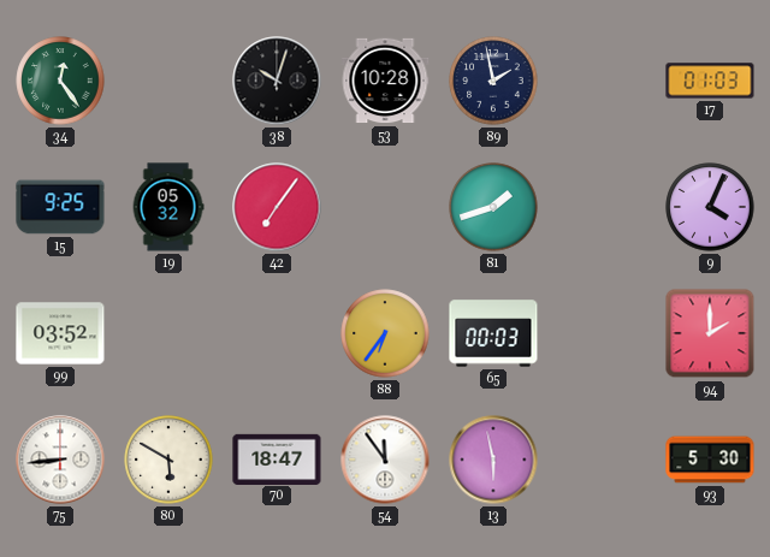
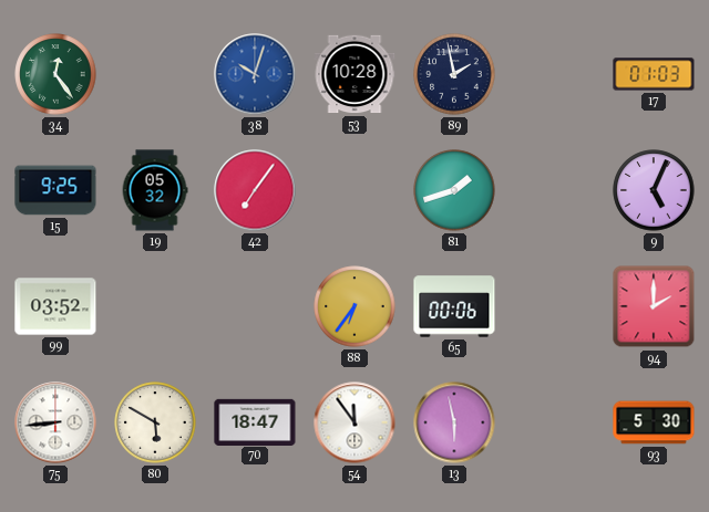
38 dial: black -> blue
9: 4:04 -> 5:04
65: 00:03 -> 00:06
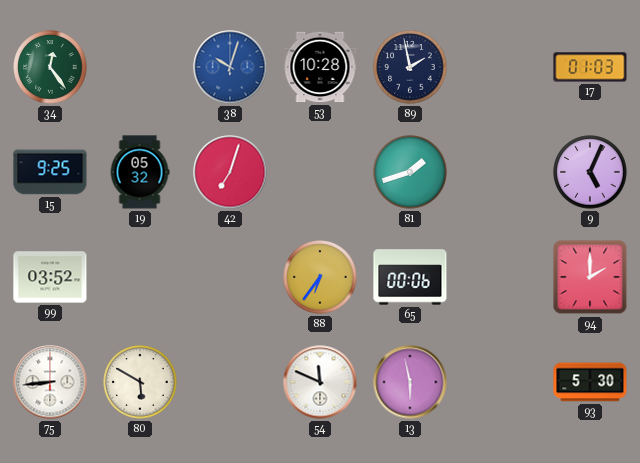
42: 7:06 -> 7:03
70: 18:47 -> none
54: 11:54 -> 11:49
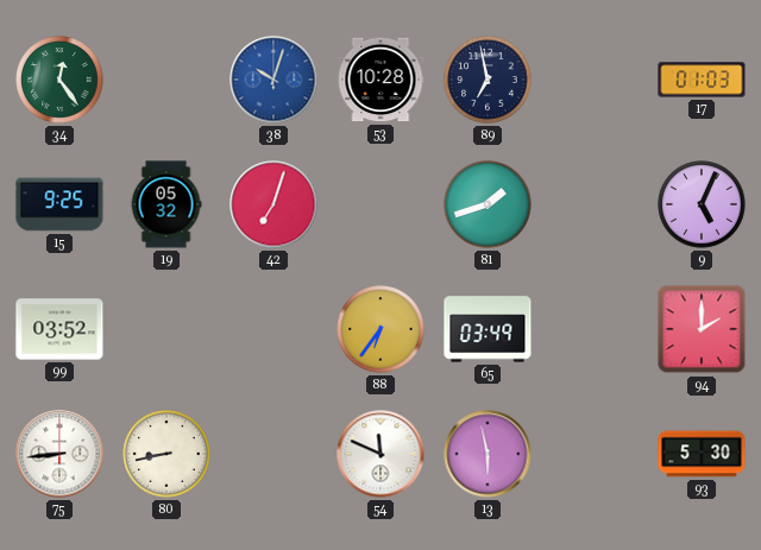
89: 1:58 -> 6:58
65: 00:06 -> 03:49
80: 5:50 -> 8:43
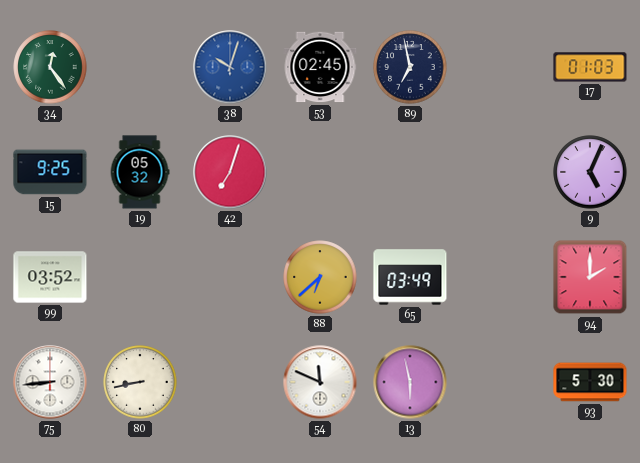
53: 10:28 -> 02:45
81: 1:42 -> none
88: 6:36 -> 6:38
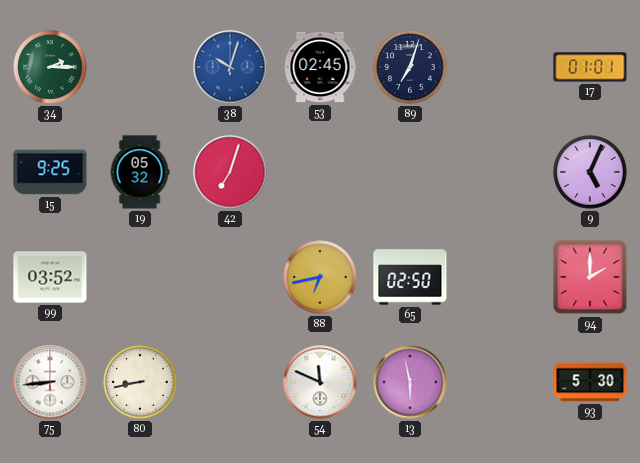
34: 12:24 -> 2:15
89: 6:58 -> 7:03
17: 01:03 -> 01:01
88: 6:38 -> 6:43
65: 03:49 -> 02:50
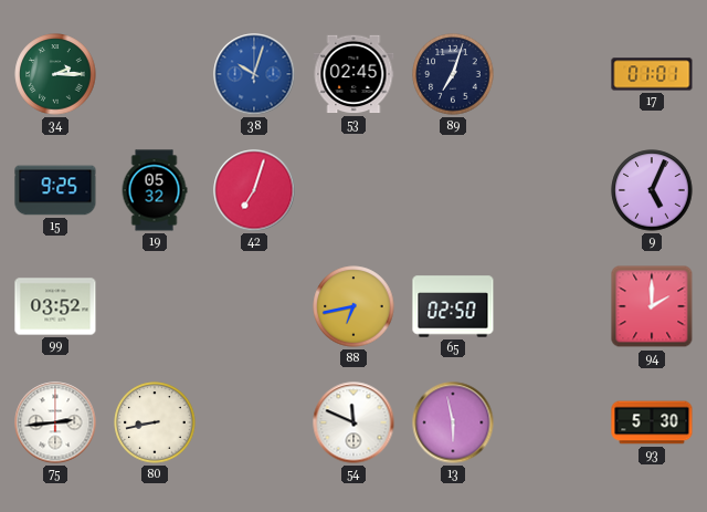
75: 8:44 -> 2:44
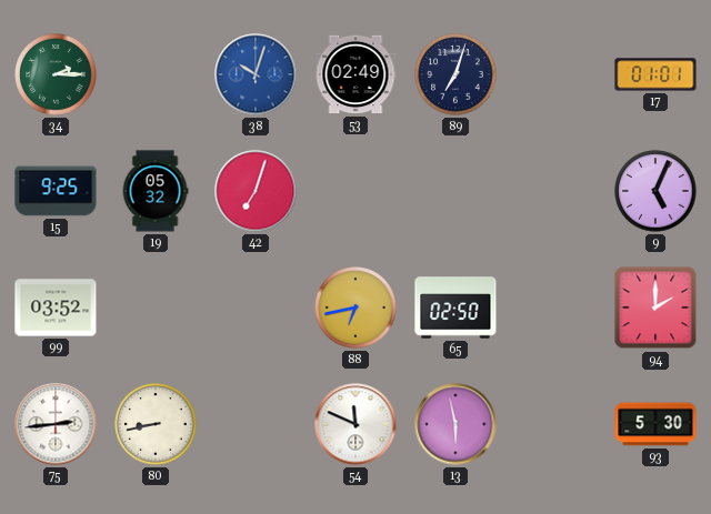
53: 02:45 -> 02:49
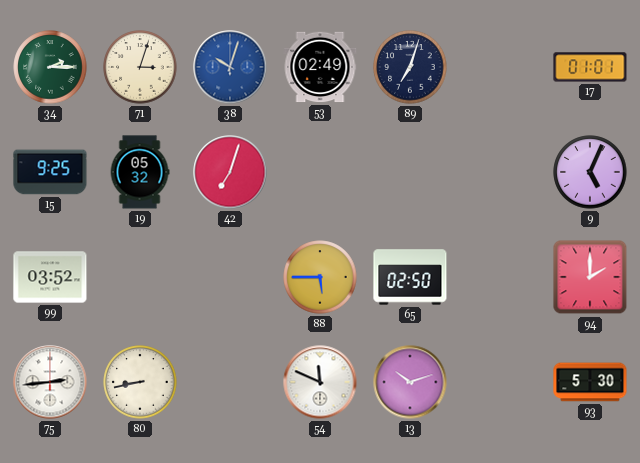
71: none -> 3:03
88: 6:43 -> 5:45
13: 5:58 -> 10:12
